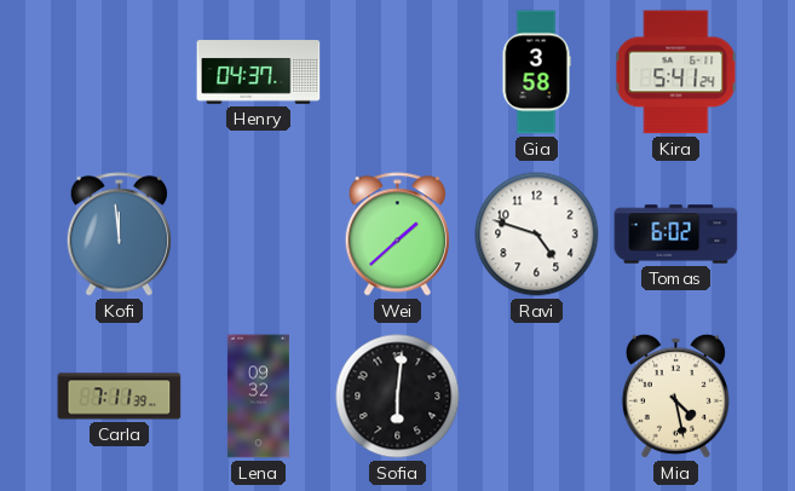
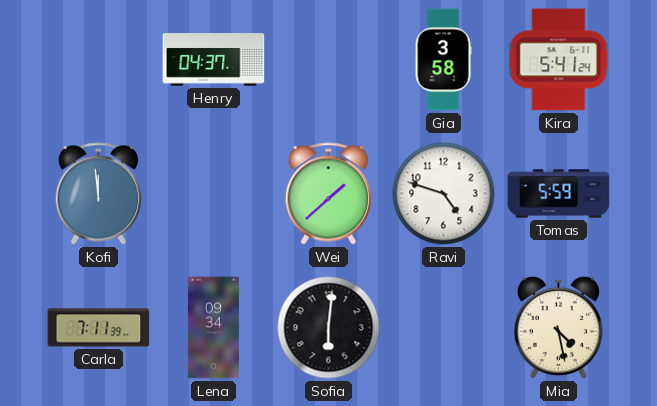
Tomas: 6:02 -> 5:59
Lena: 09:32 -> 09:34
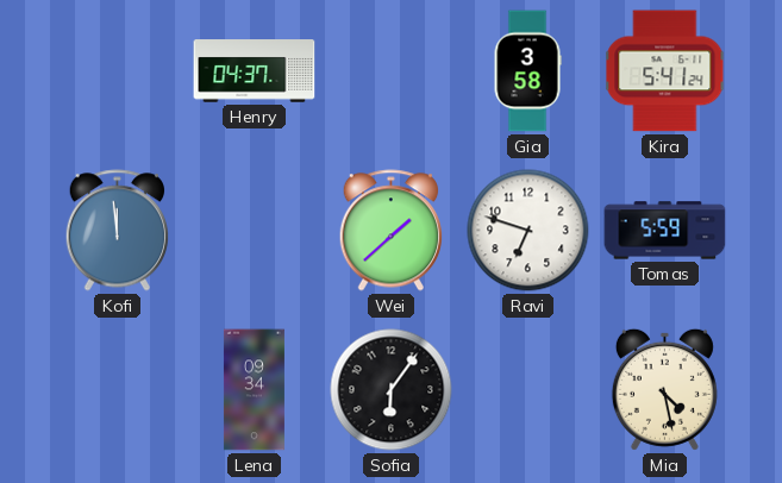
Ravi: 4:48 -> 6:48
Carla: 7:11 -> none
Sofia: 6:01 -> 6:06
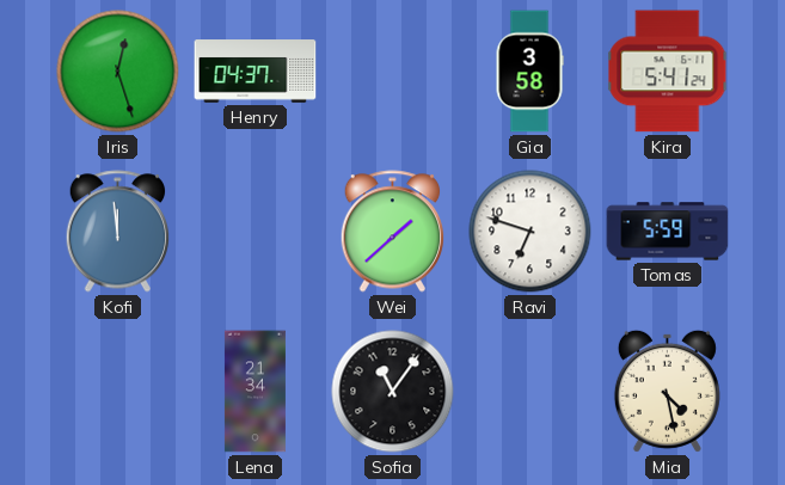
Iris: none -> 12:27
Lena: 09:34 -> 21:34
Sofia: 6:06 -> 11:06
